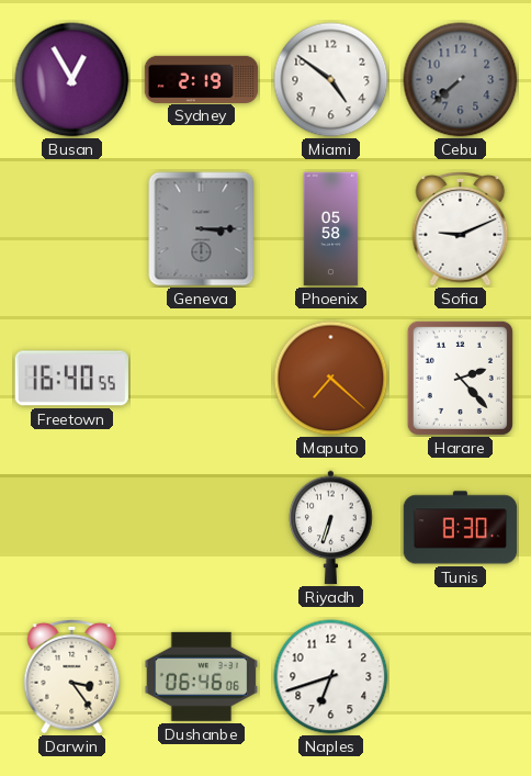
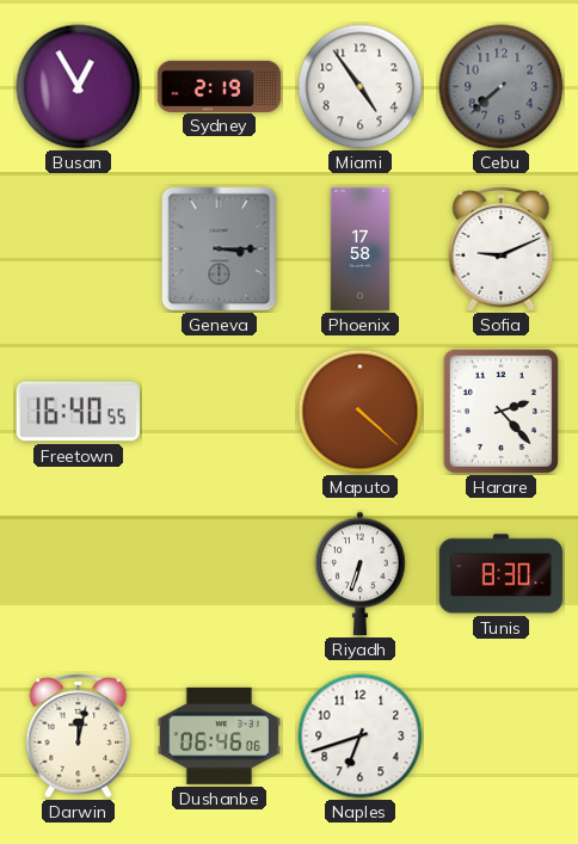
Miami: 4:51 -> 4:54
Phoenix: 05:58 -> 17:58
Maputo: 7:22 -> 4:22
Darwin: 3:24 -> 12:02
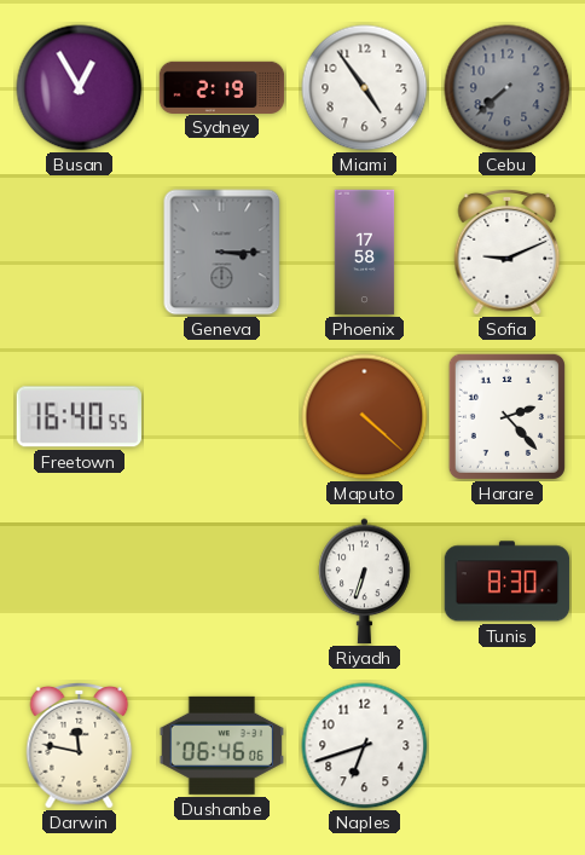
Darwin: 12:02 -> 11:47
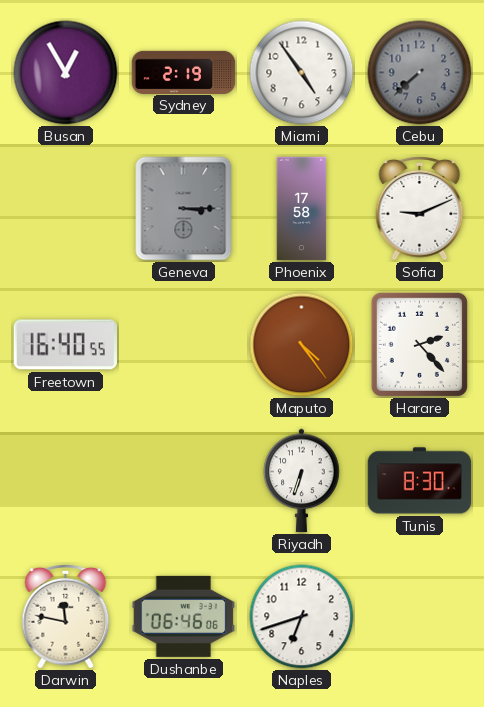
Maputo: 4:22 -> 4:24
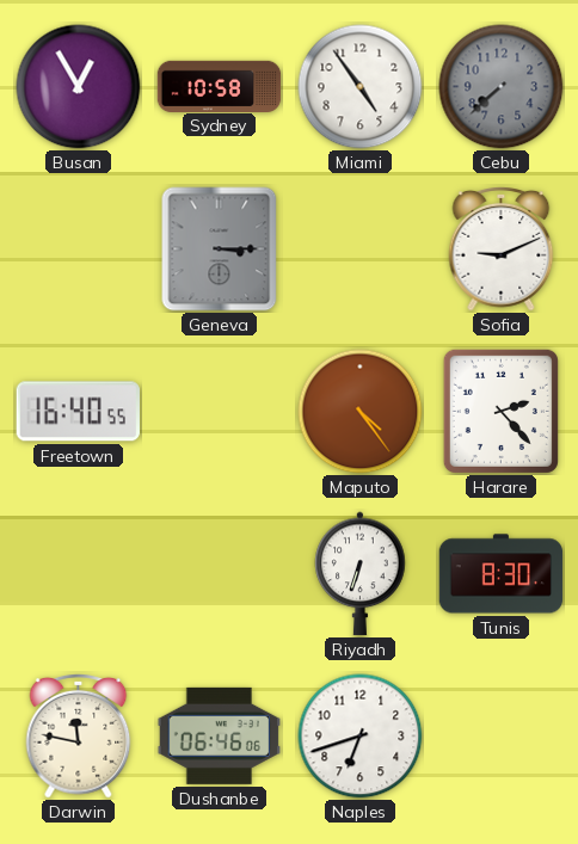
Sydney: 2:19 -> 10:58
Phoenix: 17:58 -> none
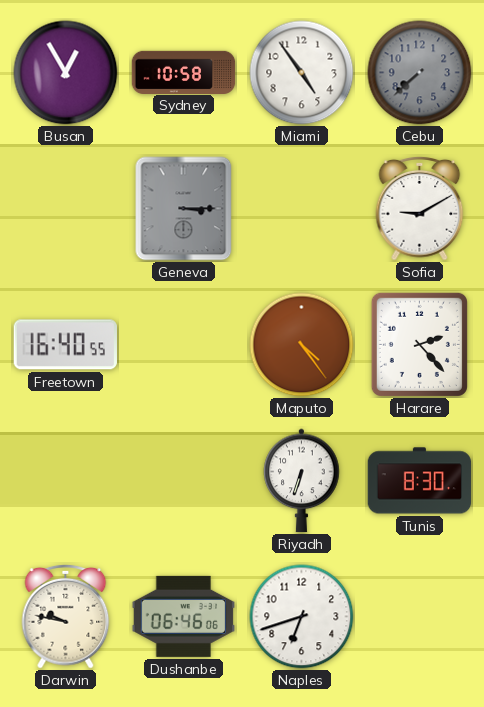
Sofia: 9:11 -> 9:10
Darwin: 11:47 -> 9:47
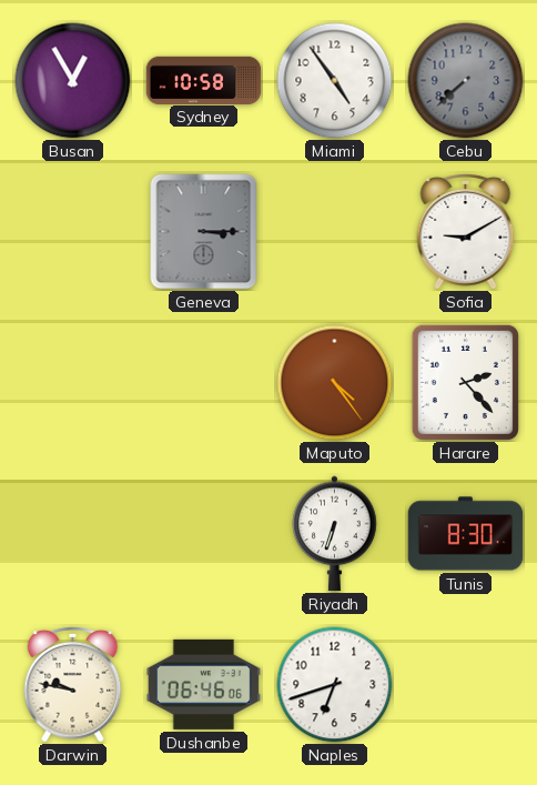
Freetown: 16:40 -> none
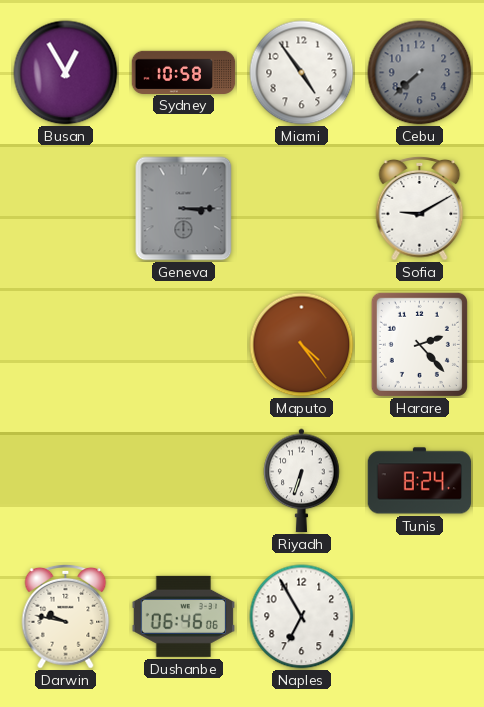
Tunis: 8:30 -> 8:24
Naples: 6:42 -> 6:55
